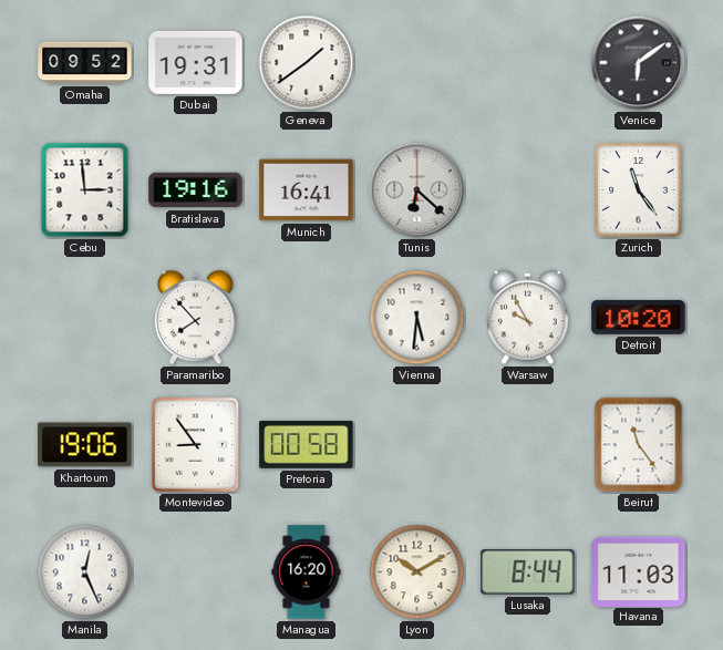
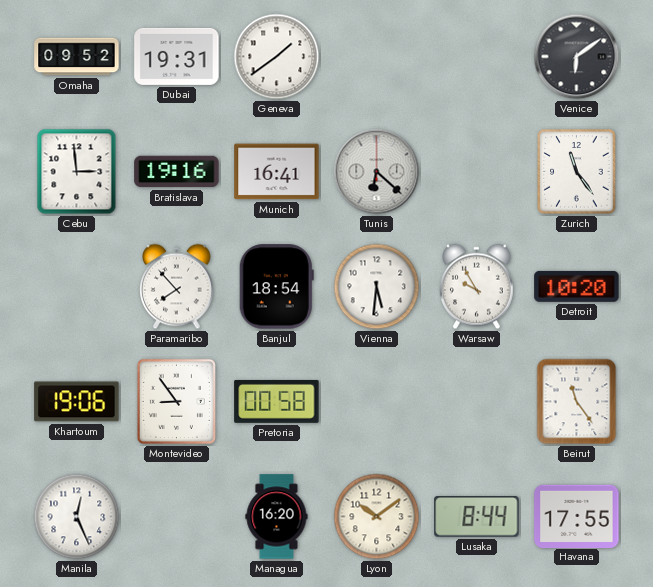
Banjul: none -> 18:54
Lyon: 10:10 -> 10:09
Havana: 11:03 -> 17:55
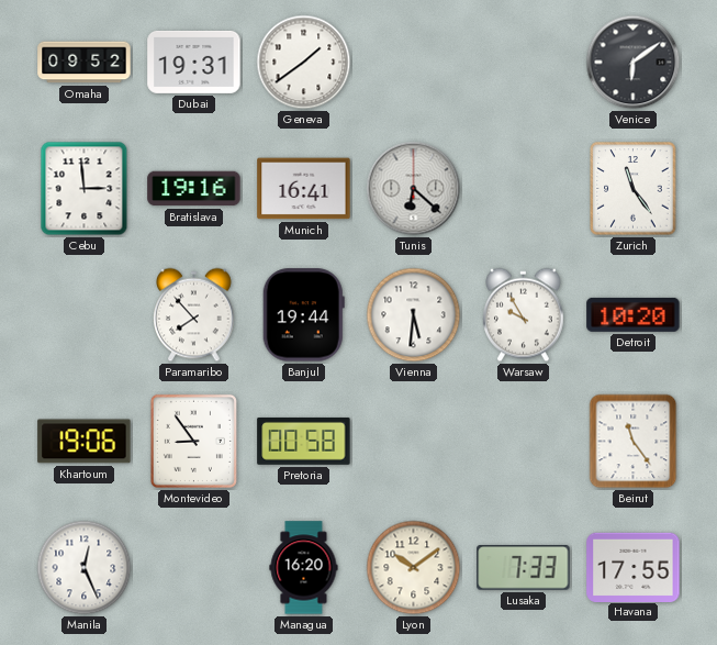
Banjul: 18:54 -> 19:44
Lusaka: 8:44 -> 7:33
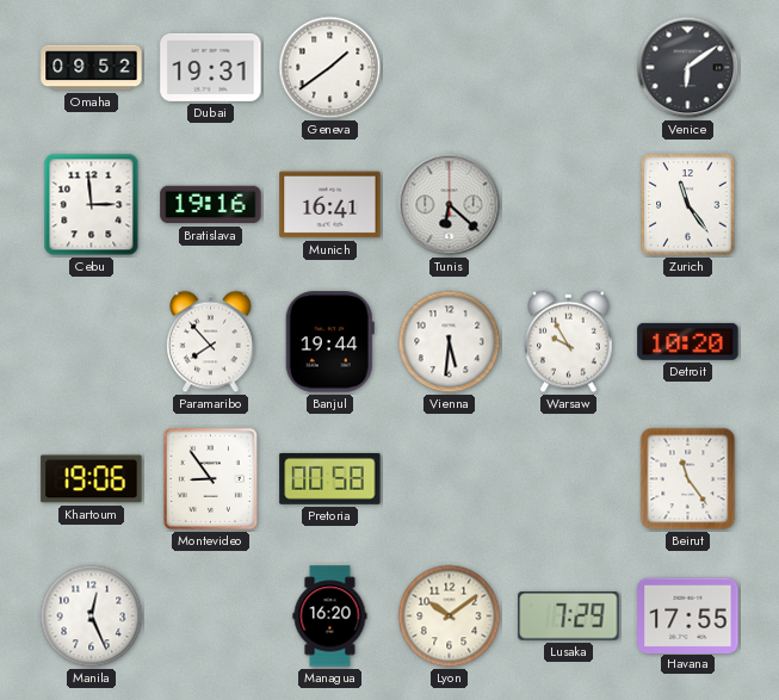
Lusaka: 7:33 -> 7:29
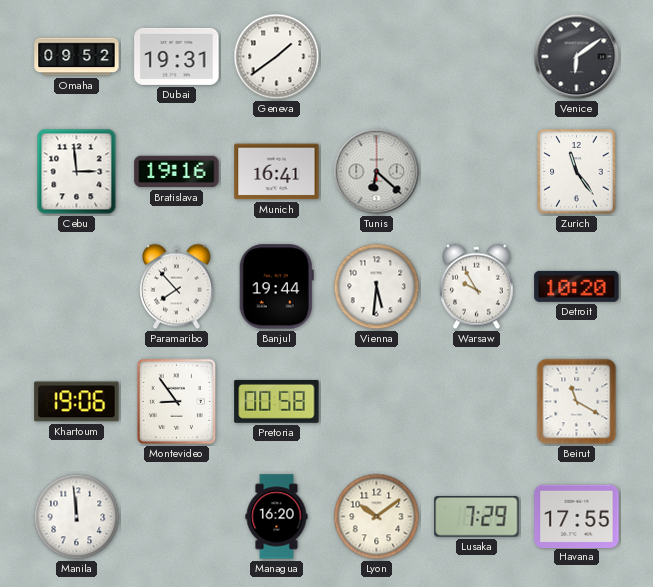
Beirut: 11:24 -> 11:20
Manila: 12:26 -> 11:59
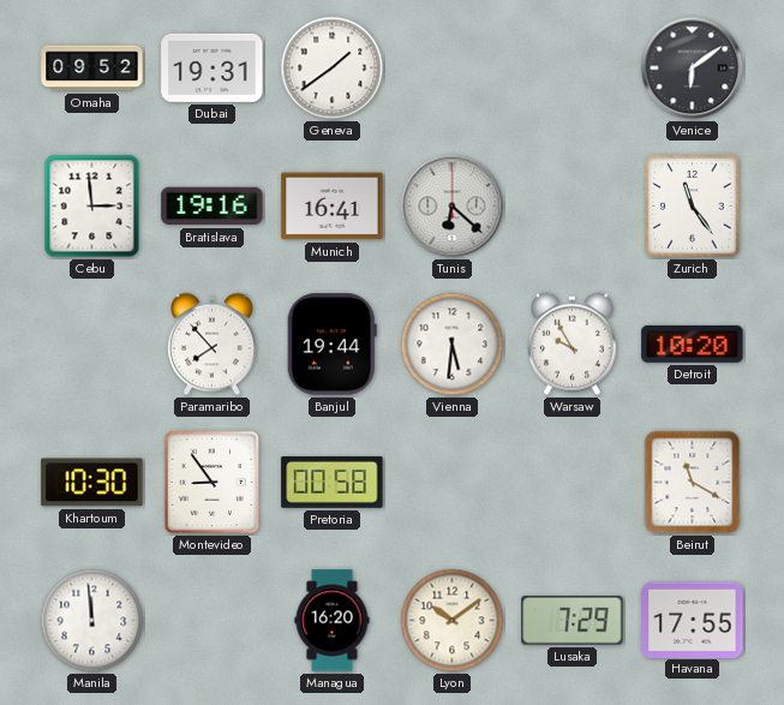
Khartoum: 19:06 -> 10:30
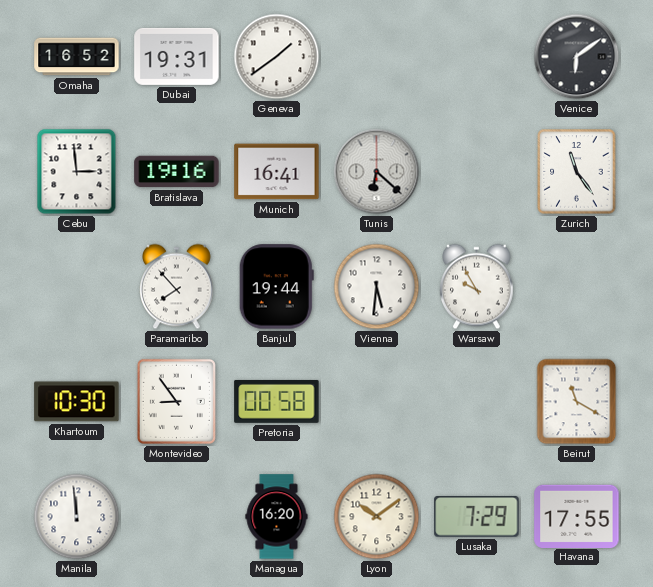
Omaha: 09:52 -> 16:52
Detroit: 10:20 -> none
